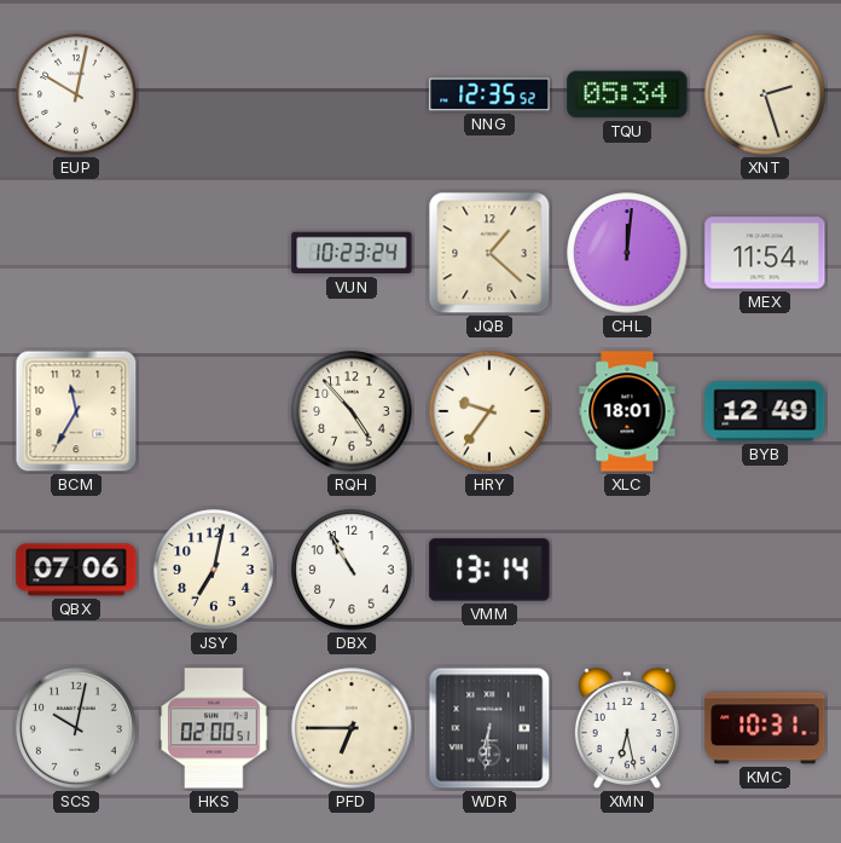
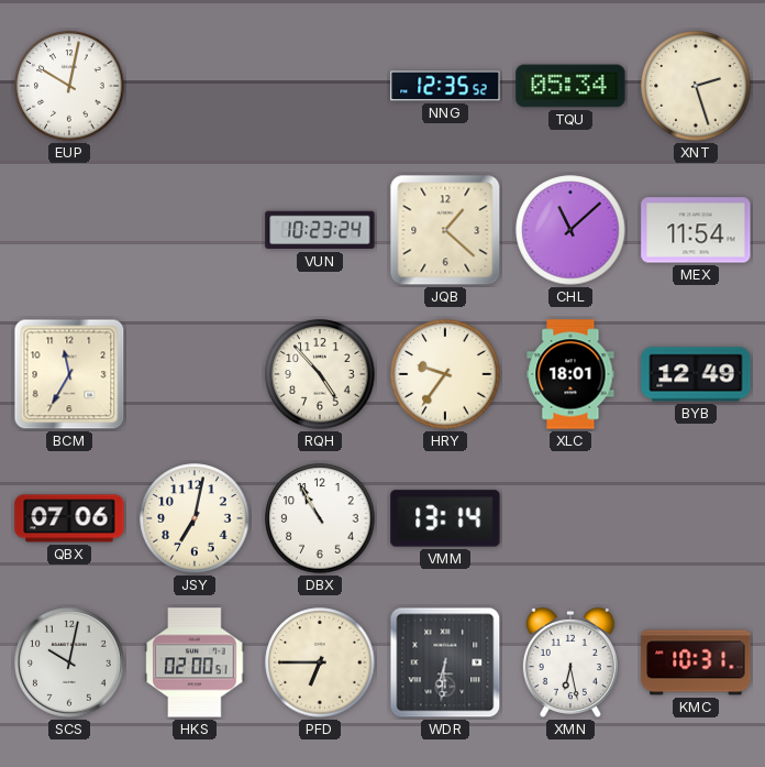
CHL: 12:01 -> 11:08
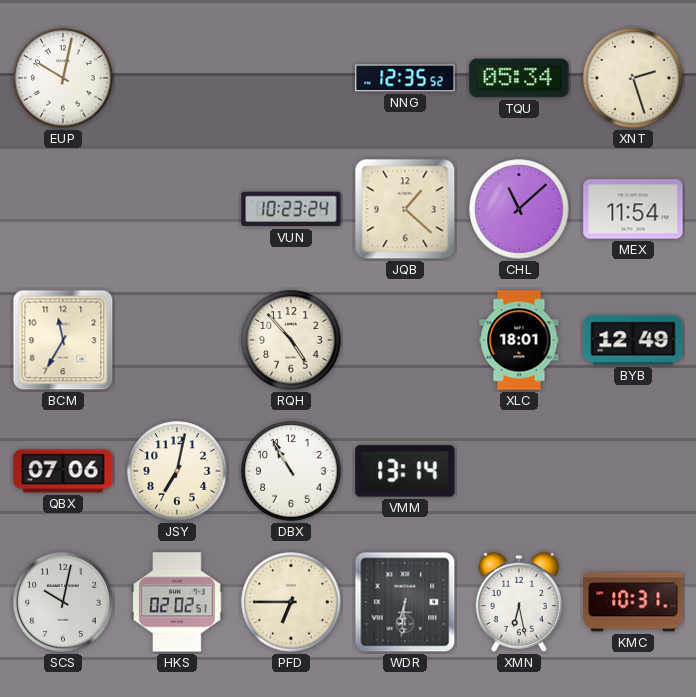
HRY: 9:36 -> none
HKS: 02:00 -> 02:02
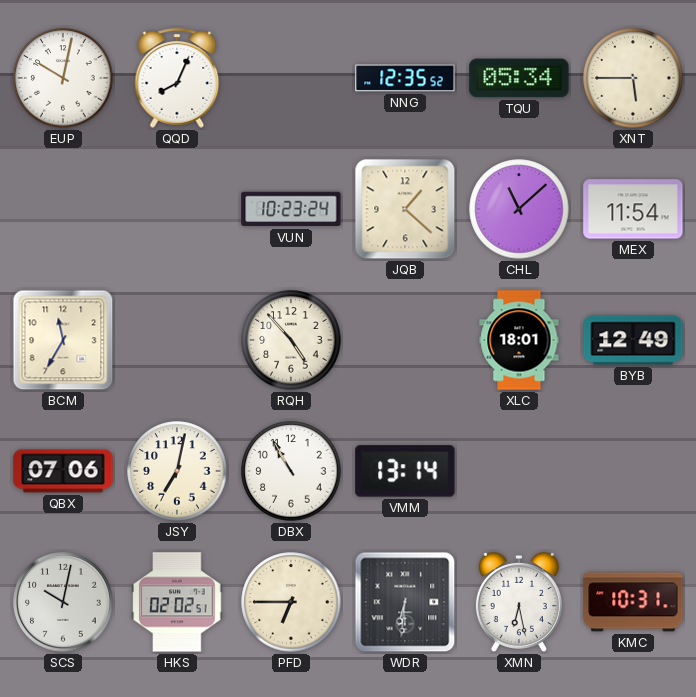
QQD: none -> 8:04
XNT: 2:27 -> 5:45
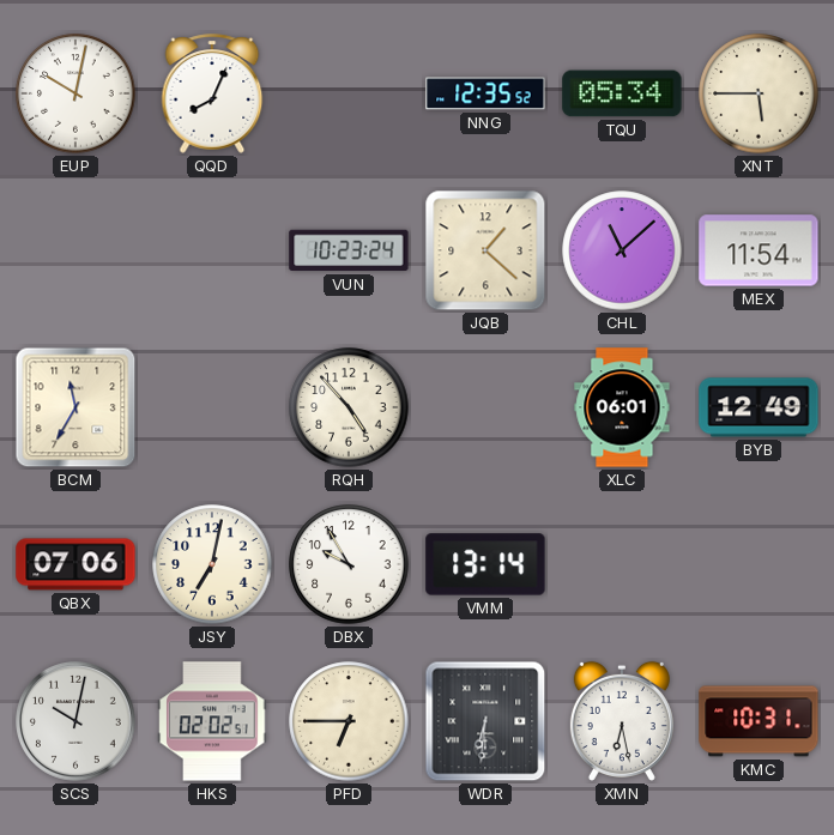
XLC: 18:01 -> 06:01
DBX: 10:55 -> 9:55
